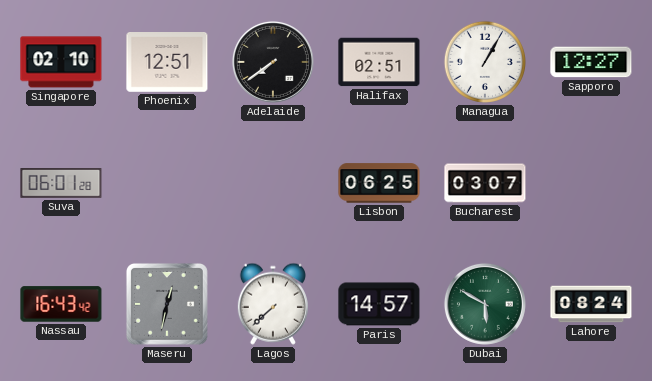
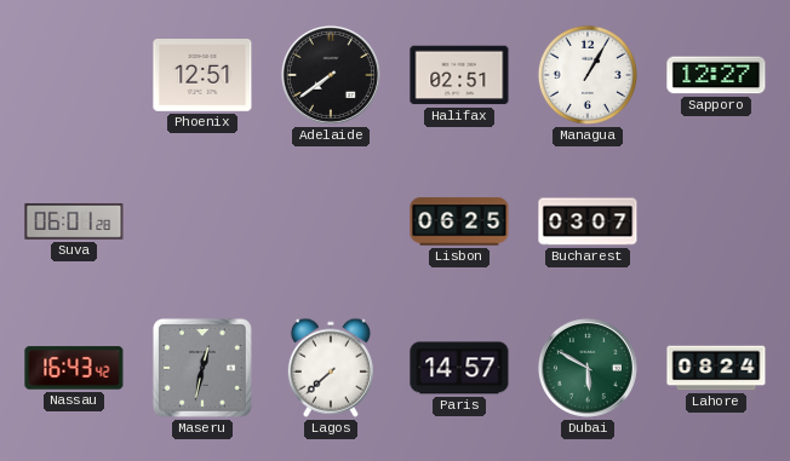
Singapore: 02:10 -> none
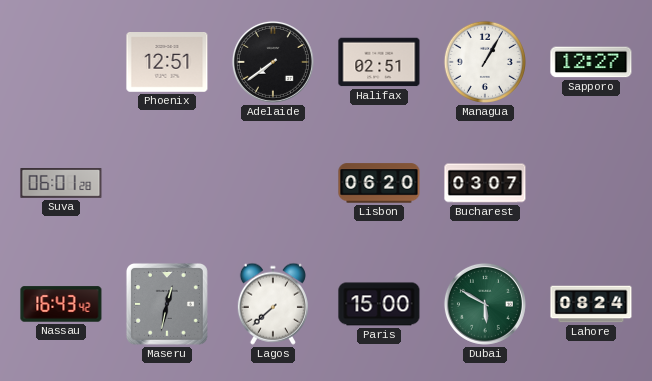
Lisbon: 06:25 -> 06:20
Paris: 14:57 -> 15:00
